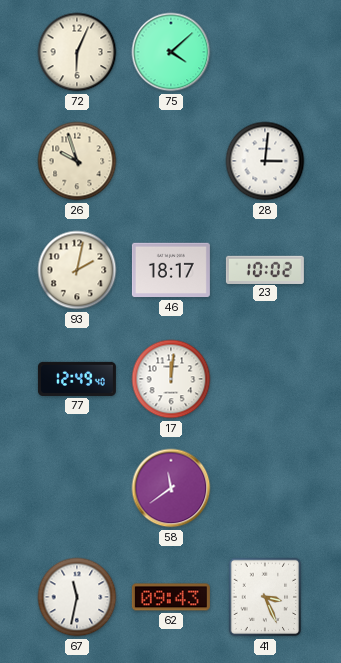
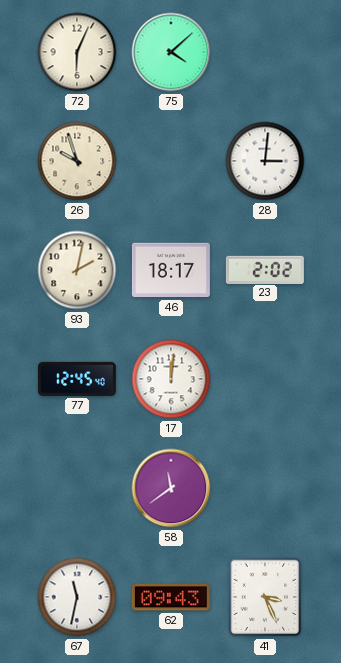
23: 10:02 -> 2:02
77: 12:49 -> 12:45
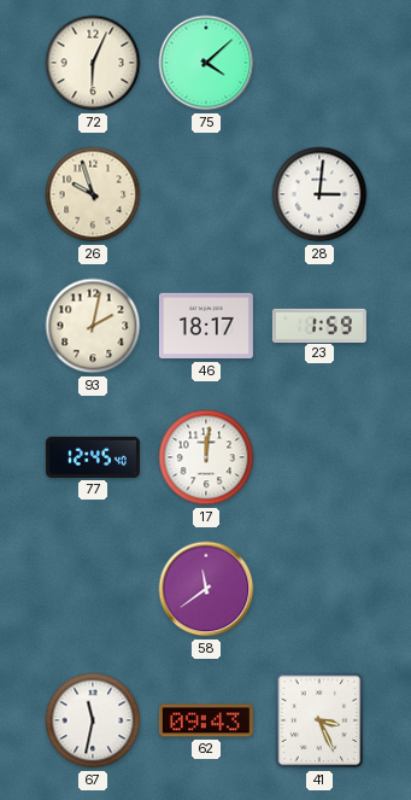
23: 2:02 -> 1:59
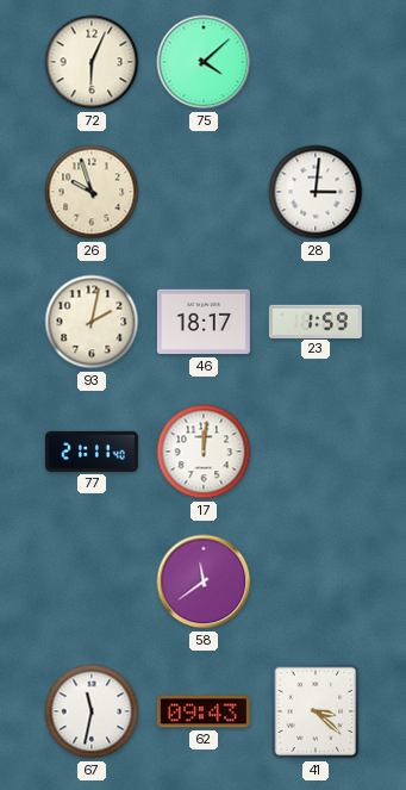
77: 12:45 -> 21:11
41: 3:26 -> 3:22
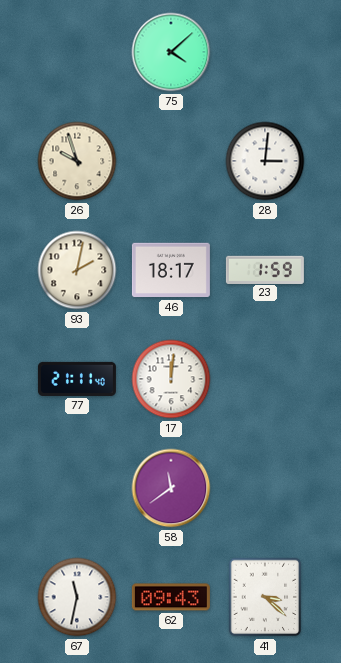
72: 6:04 -> none
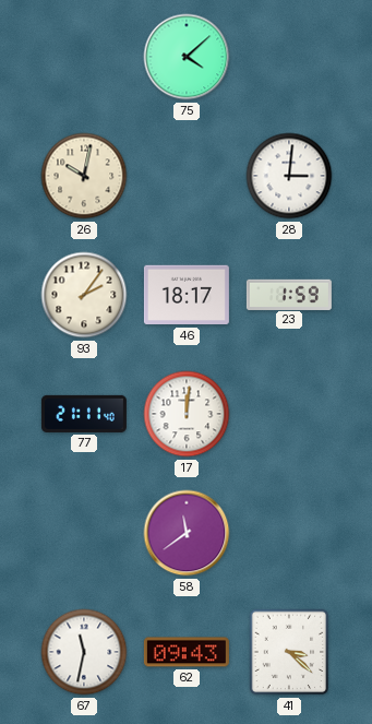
26: 9:57 -> 10:02
93: 2:02 -> 2:06
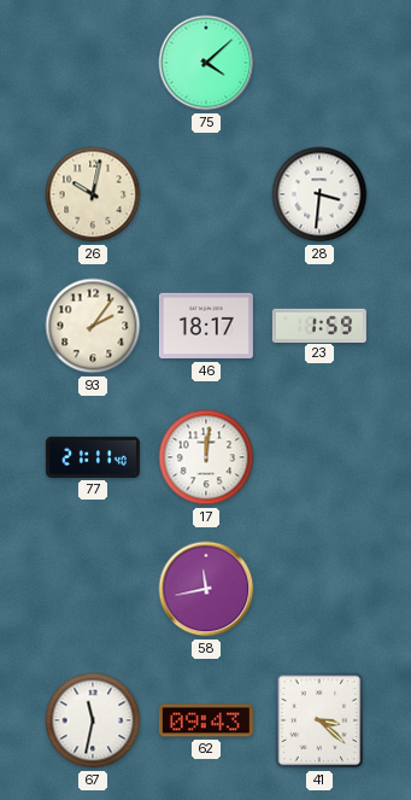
28: 3:01 -> 3:31
58: 11:39 -> 11:43
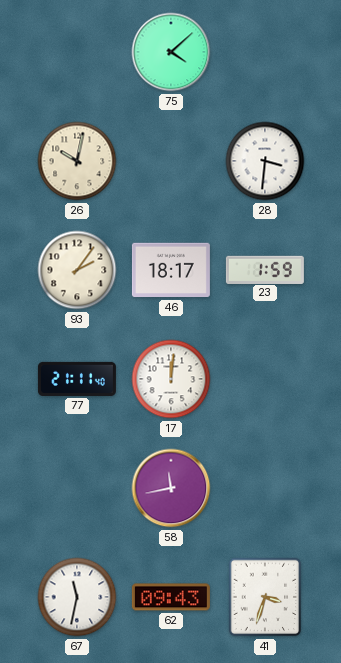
41: 3:22 -> 3:33
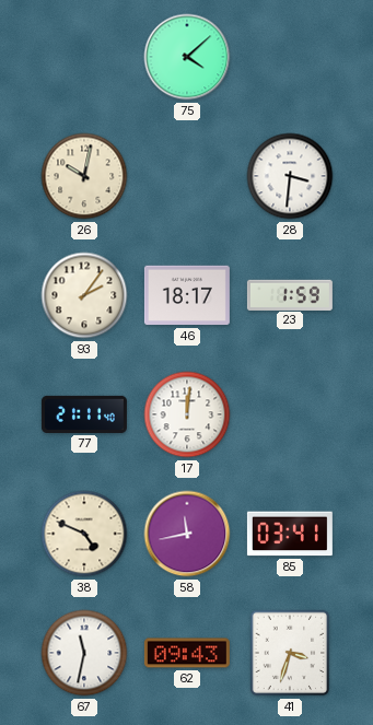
38: none -> 4:49
85: none -> 03:41
